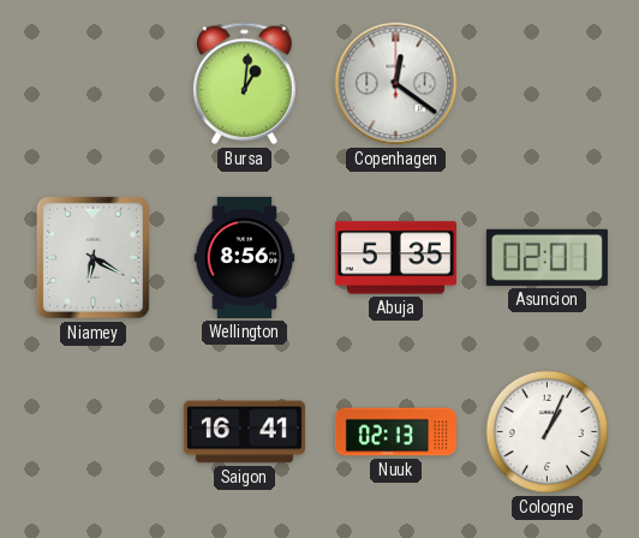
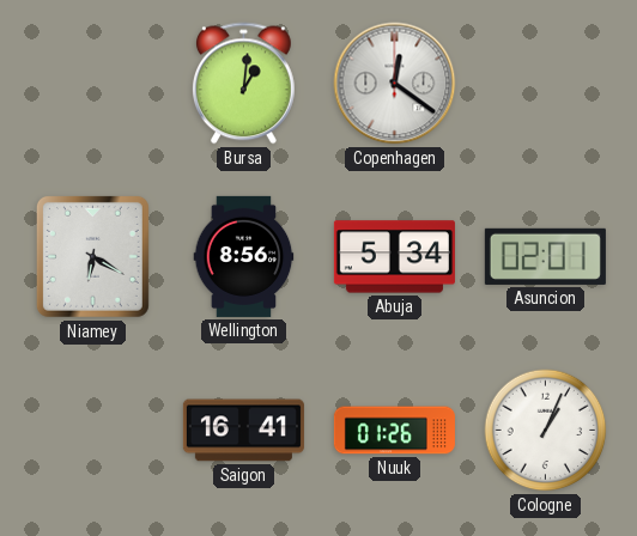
Abuja: 5:35 -> 5:34
Nuuk: 02:13 -> 01:26
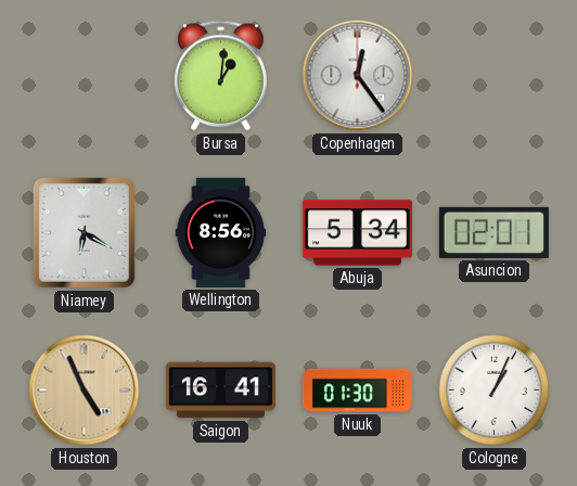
Copenhagen: 12:21 -> 12:24
Houston: none -> 4:56
Nuuk: 01:26 -> 01:30
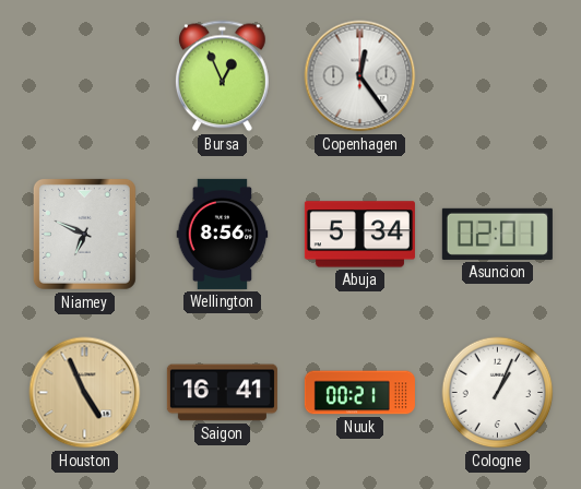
Bursa: 1:01 -> 12:56
Niamey: 6:20 -> 6:49
Nuuk: 01:30 -> 00:21
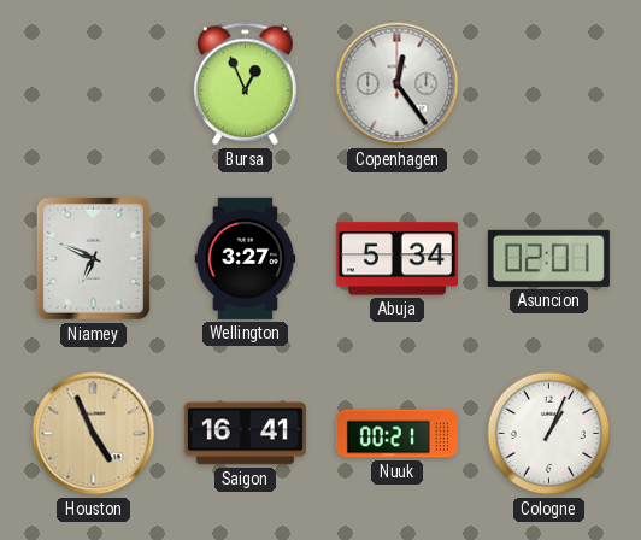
Wellington: 8:56 -> 3:27
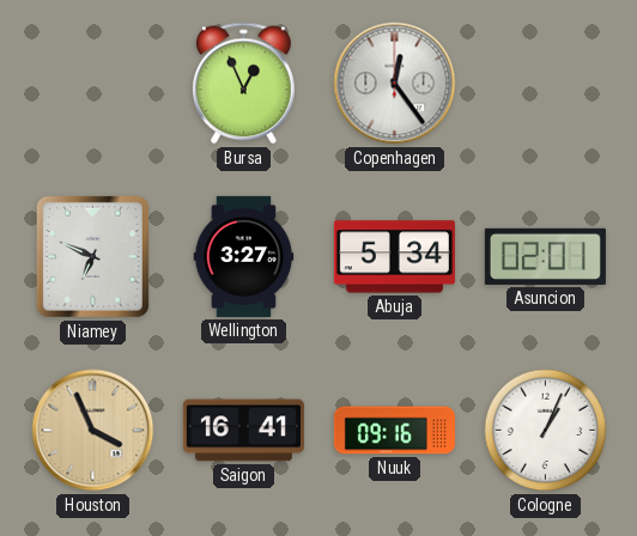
Houston: 4:56 -> 3:56
Nuuk: 00:21 -> 09:16
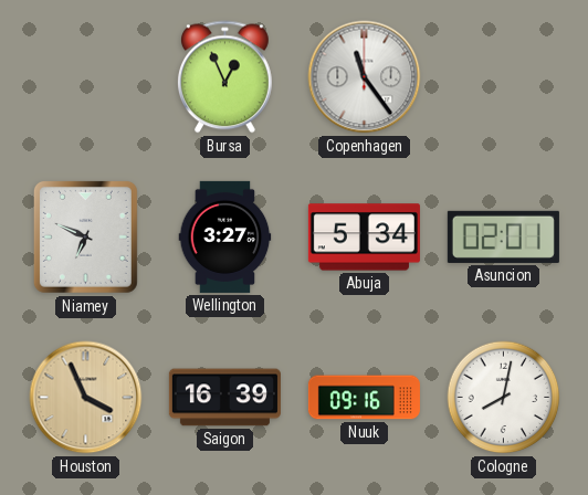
Copenhagen: 12:24 -> 11:24
Saigon: 16:41 -> 16:39
Cologne: 1:04 -> 8:02
